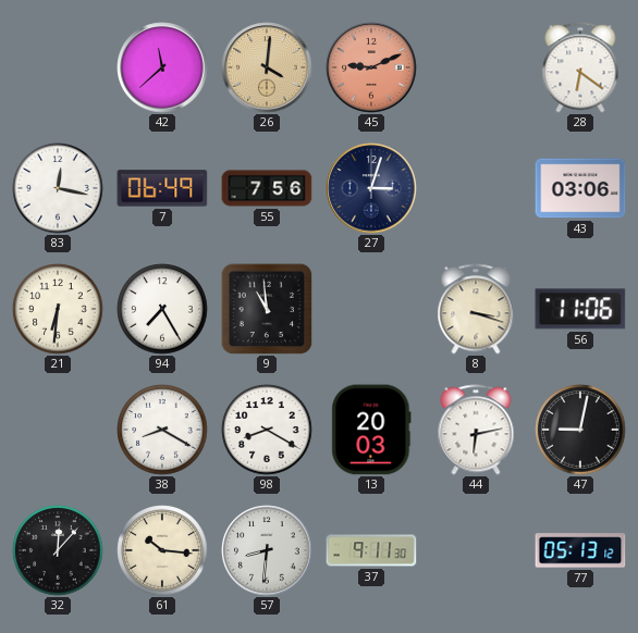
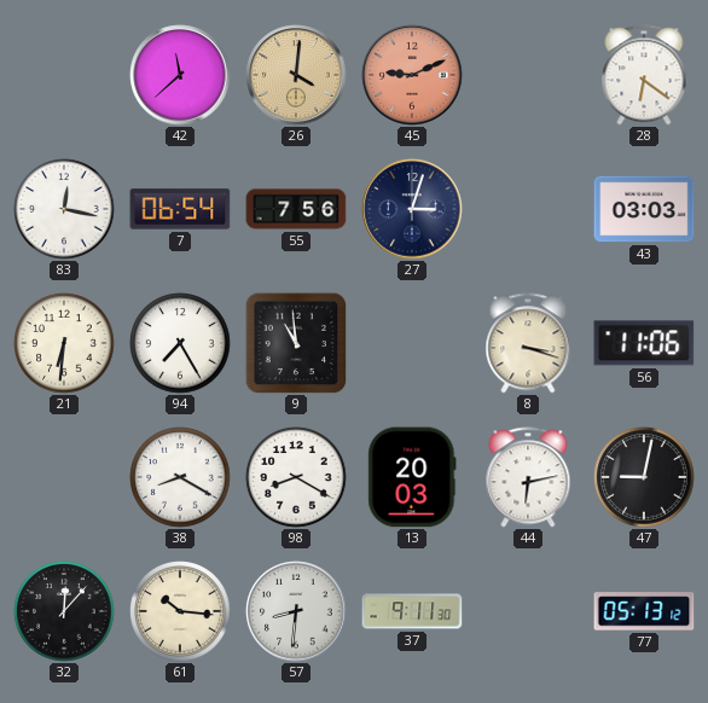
7: 06:49 -> 06:54
43: 03:06 -> 03:03
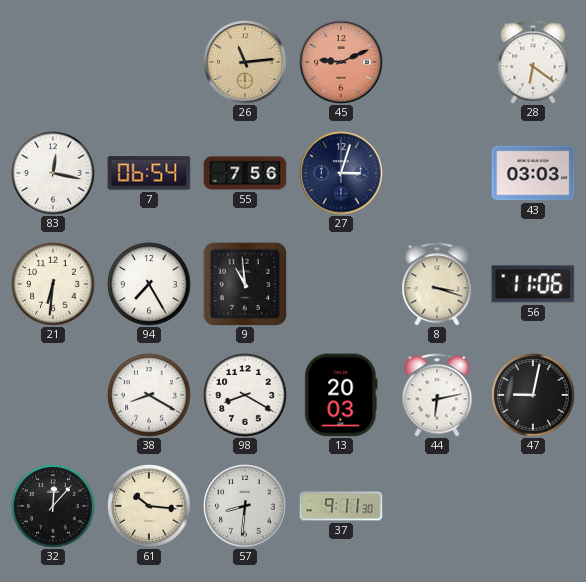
42: 11:38 -> none
26: 4:01 -> 11:14
77: 05:13 -> none
